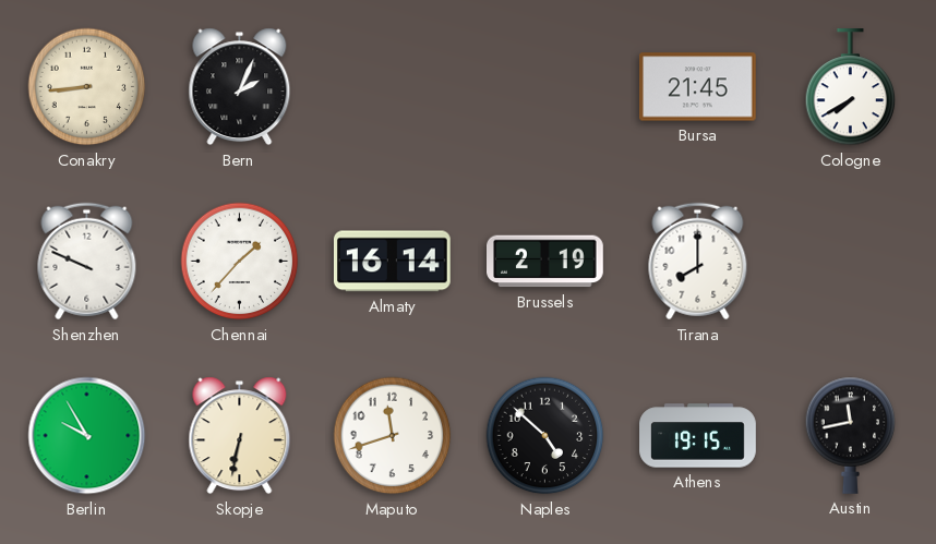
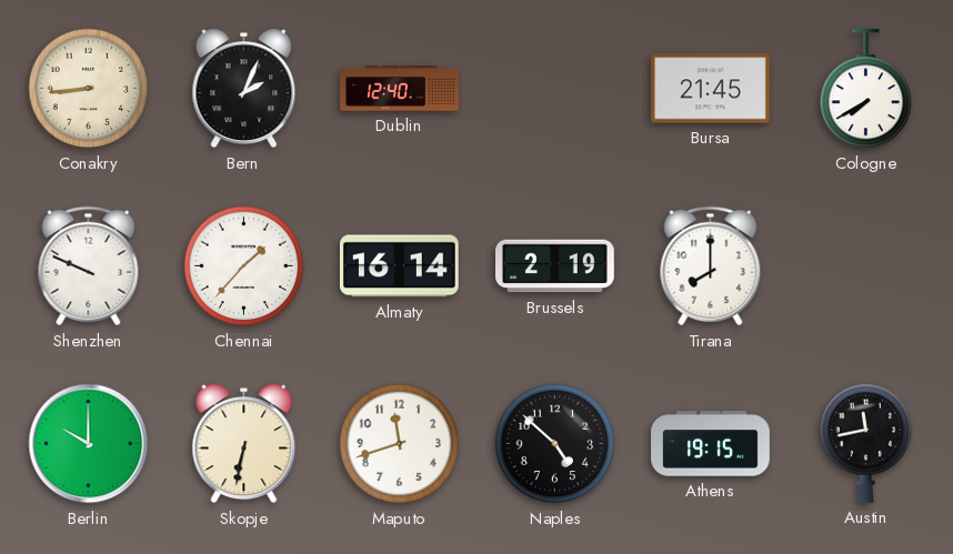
Dublin: none -> 12:40
Berlin: 9:55 -> 10:00
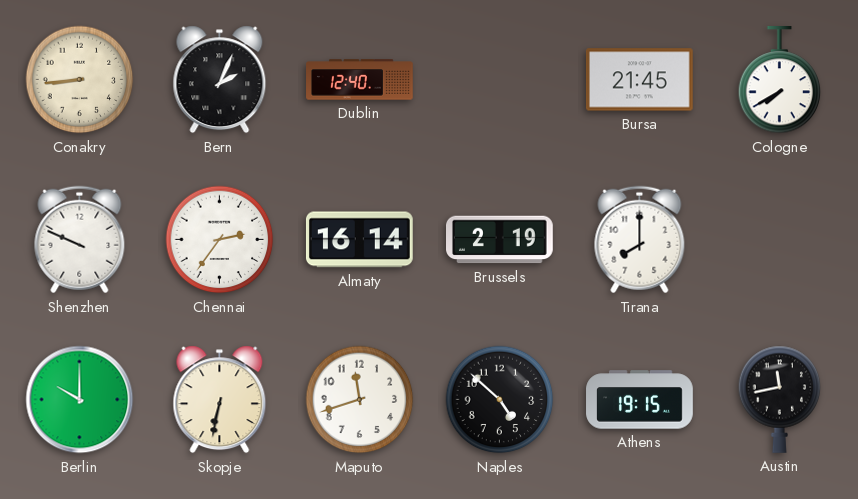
Chennai: 1:37 -> 2:36
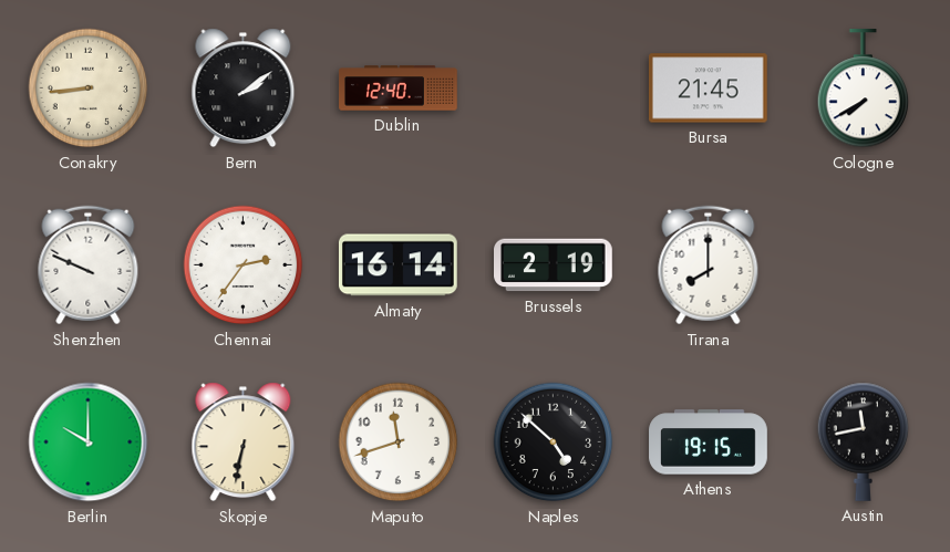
Bern: 2:04 -> 2:09
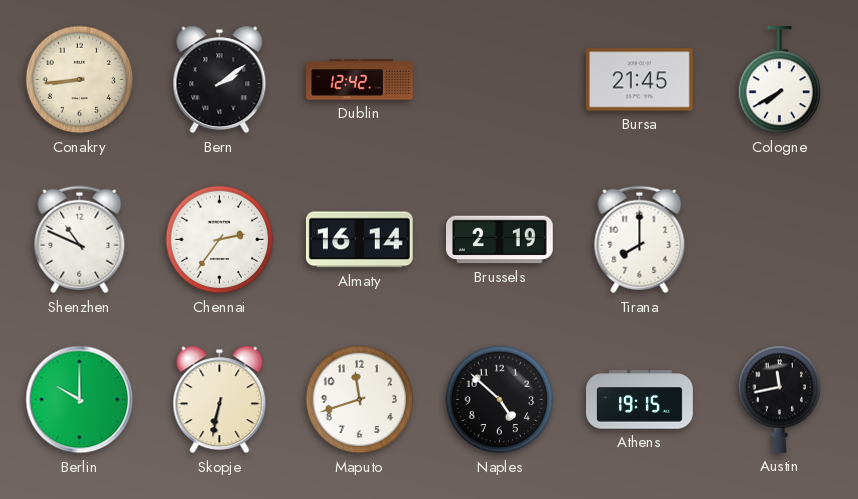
Dublin: 12:40 -> 12:42
Shenzhen: 9:49 -> 10:49
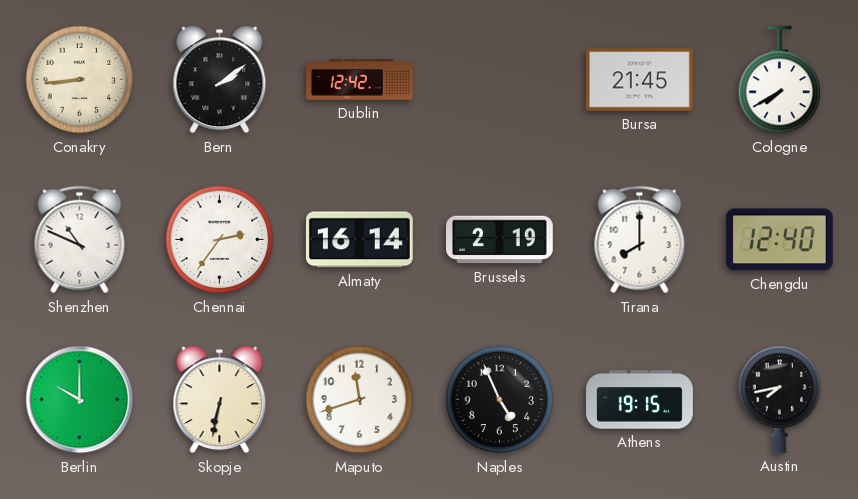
Chengdu: none -> 12:40
Naples: 4:52 -> 4:56
Austin: 11:43 -> 7:43
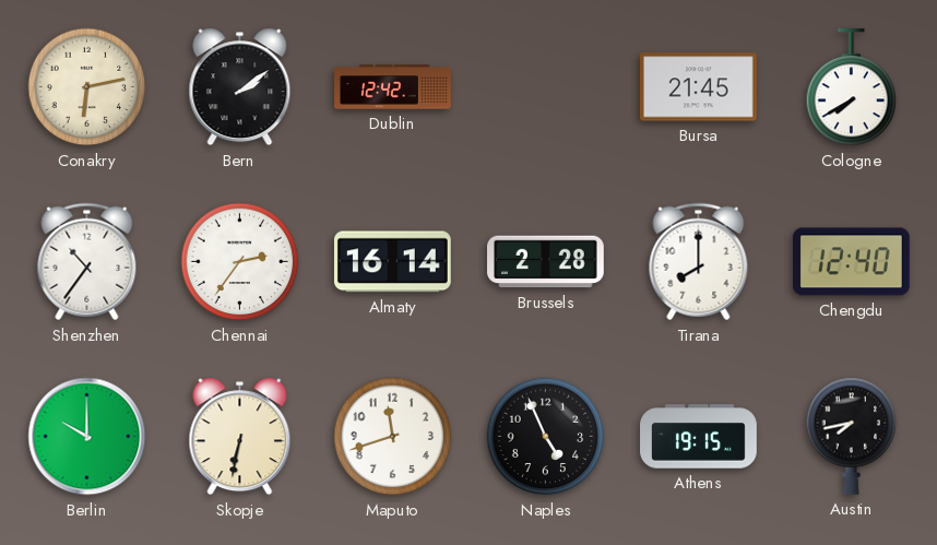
Conakry: 8:44 -> 6:13
Shenzhen: 10:49 -> 10:36
Brussels: 2:19 -> 2:28
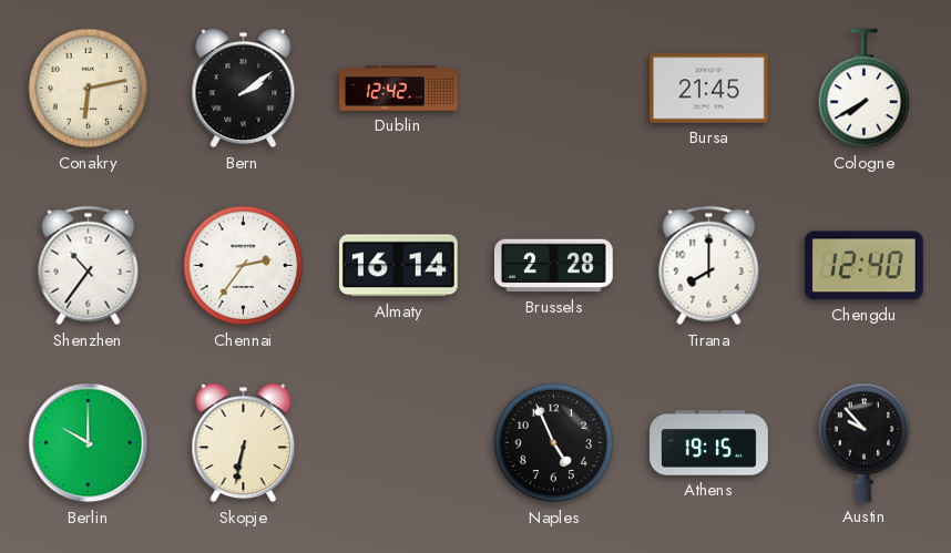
Maputo: 11:42 -> none
Austin: 7:43 -> 9:53
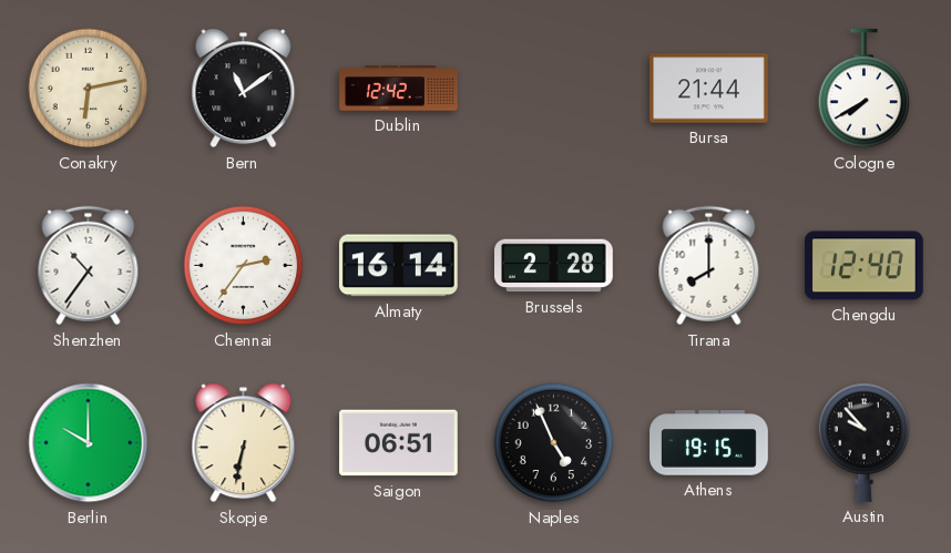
Bern: 2:09 -> 11:09
Bursa: 21:45 -> 21:44
Saigon: none -> 06:51
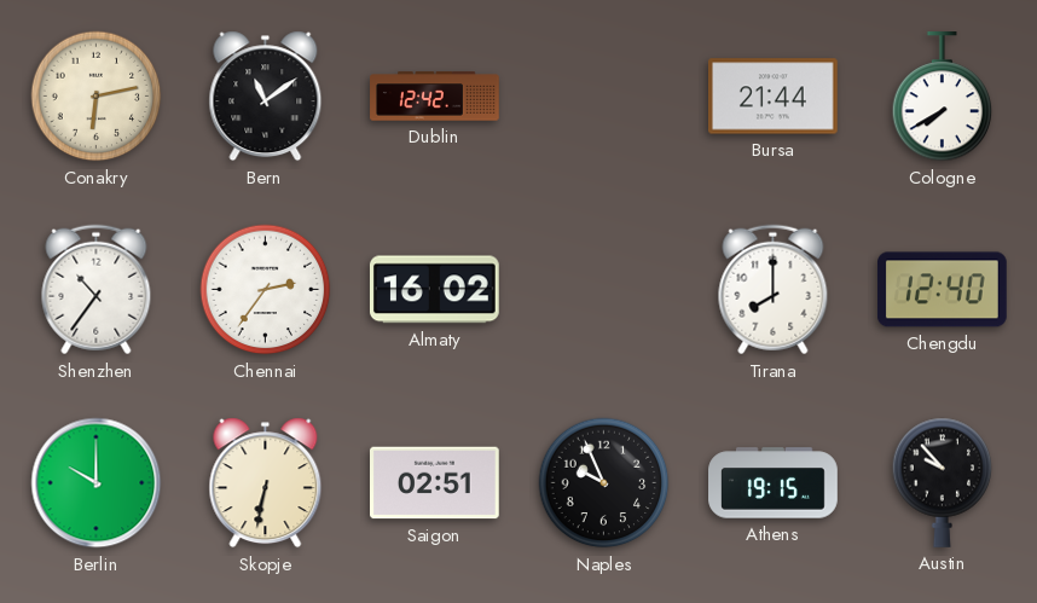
Almaty: 16:14 -> 16:02
Brussels: 2:28 -> none
Saigon: 06:51 -> 02:51
Naples: 4:56 -> 9:56
